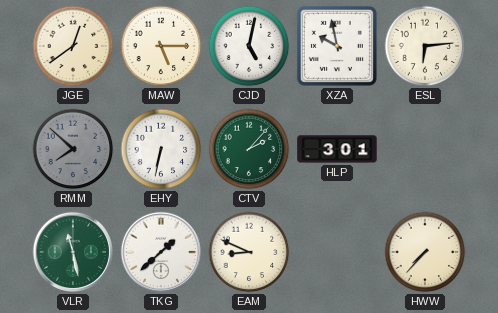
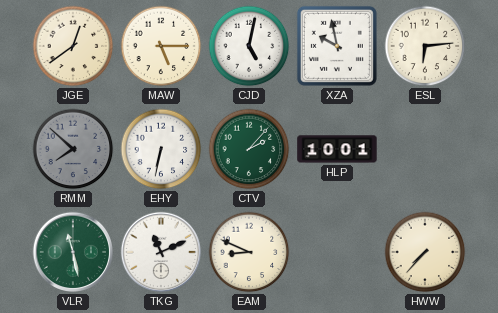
HLP: 3:01 -> 10:01
TKG: 1:38 -> 11:11
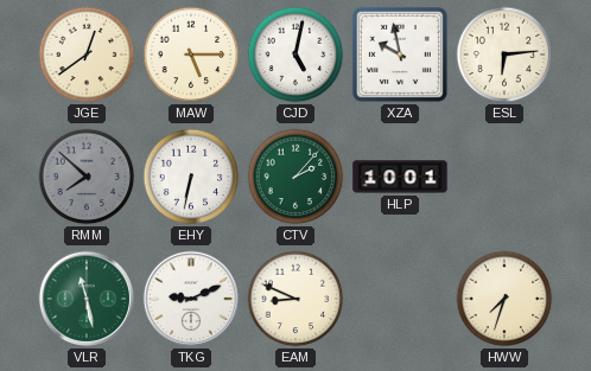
TKG: 11:11 -> 9:11
HWW: 7:37 -> 7:33
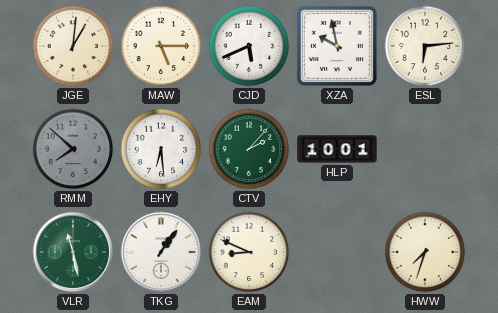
JGE: 12:39 -> 1:01
CJD: 5:02 -> 5:41
EHY: 6:32 -> 6:29
TKG: 9:11 -> 1:06
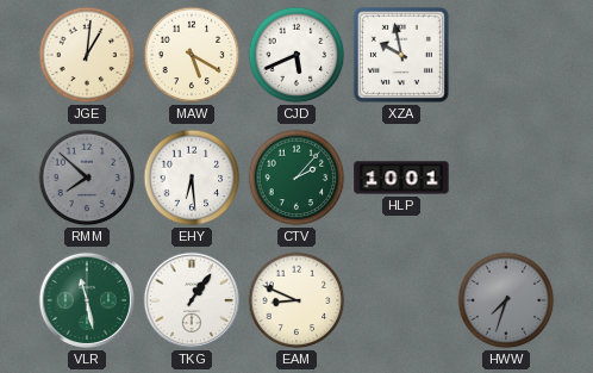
MAW: 5:15 -> 5:20
ESL: 6:14 -> none
HWW dial: cream -> grey
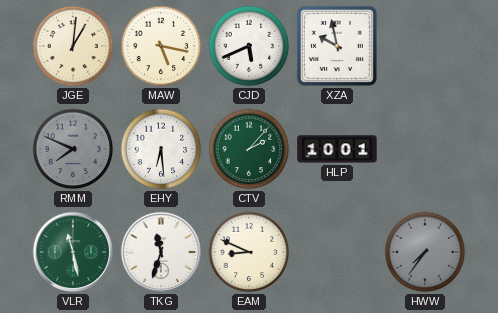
MAW: 5:20 -> 5:17
RMM: 7:52 -> 7:49
TKG: 1:06 -> 11:33
HWW: 7:33 -> 7:36
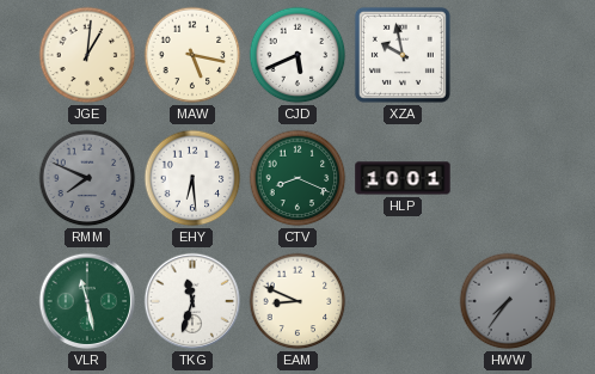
CTV: 2:07 -> 8:19
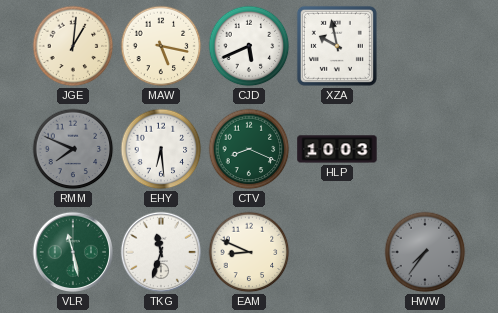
HLP: 10:01 -> 10:03
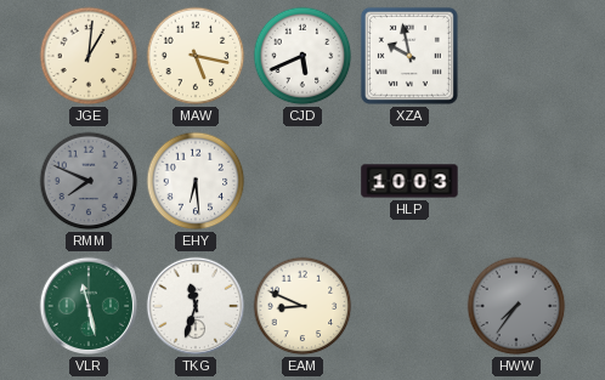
CTV: 8:19 -> none
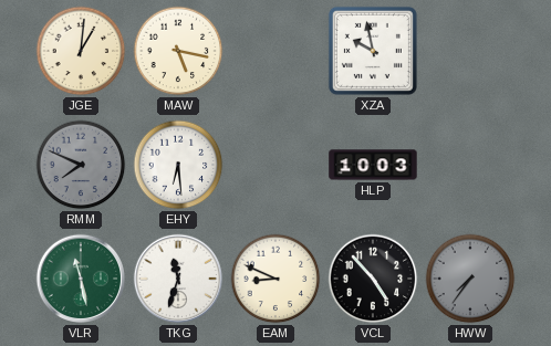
CJD: 5:41 -> none
VCL: none -> 4:53
